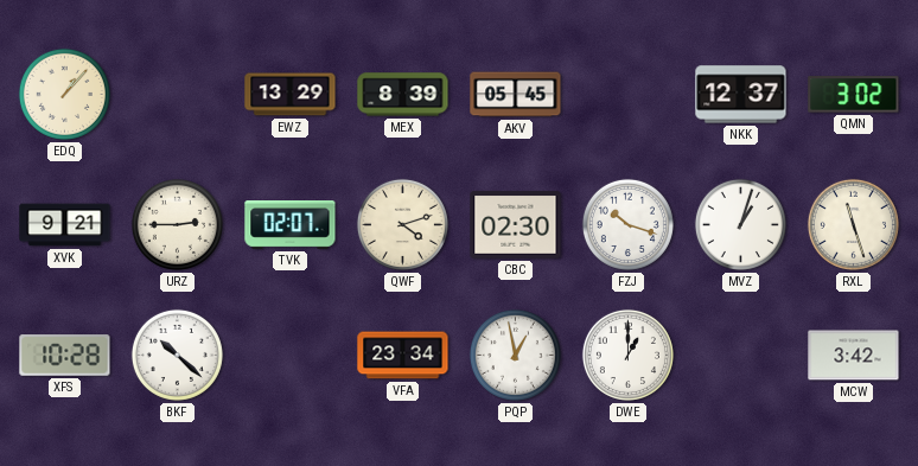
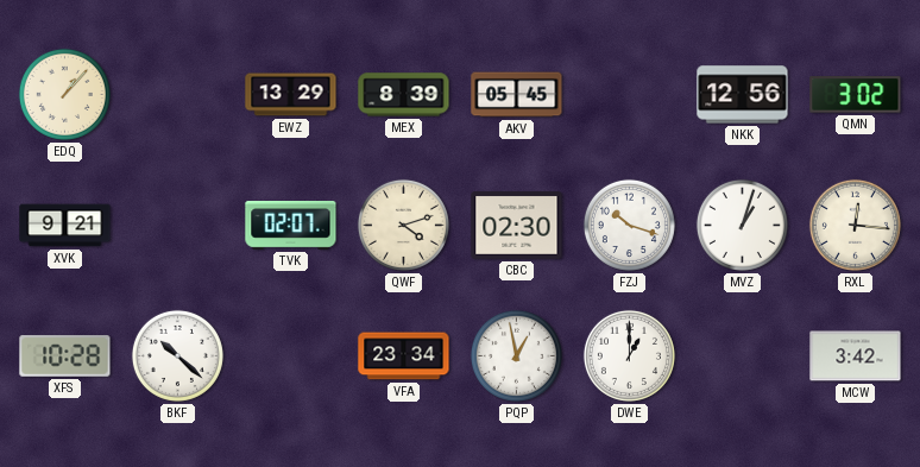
NKK: 12:37 -> 12:56
URZ: 2:45 -> none
RXL: 11:27 -> 12:16
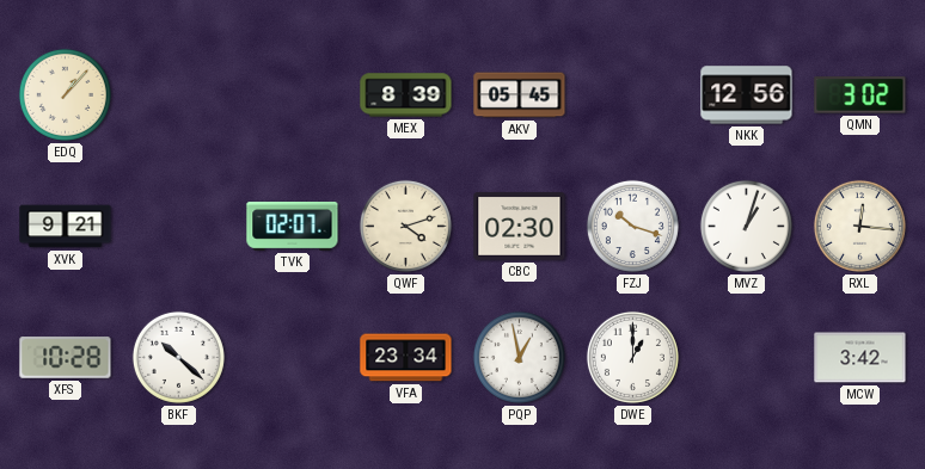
EWZ: 13:29 -> none
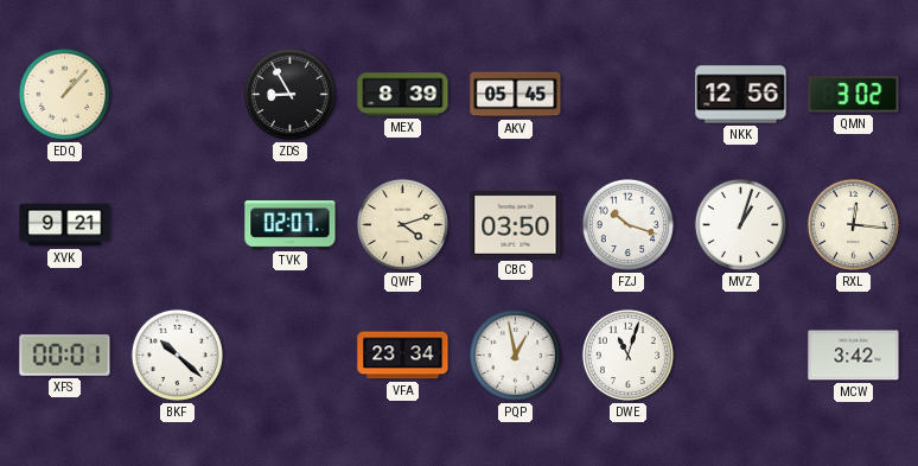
ZDS: none -> 8:55
CBC: 02:30 -> 03:50
XFS: 10:28 -> 00:01
DWE: 1:00 -> 11:03
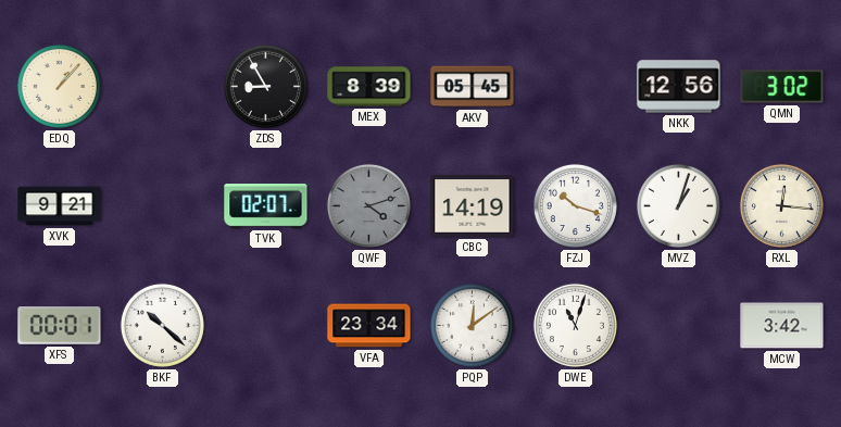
QWF dial: cream -> grey
CBC: 03:50 -> 14:19
PQP: 12:58 -> 12:09
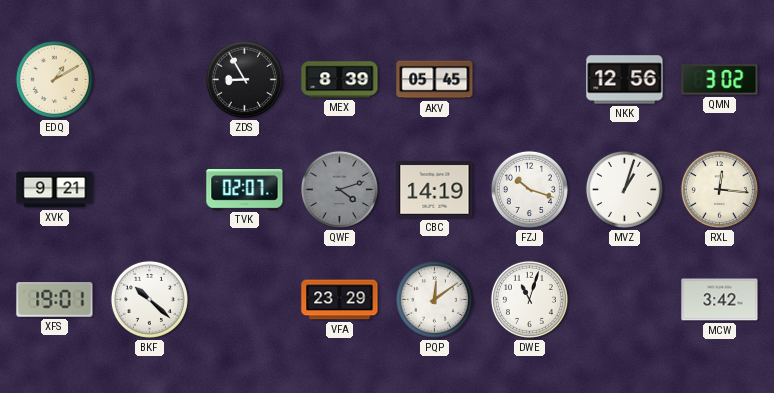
EDQ: 1:07 -> 1:10
XFS: 00:01 -> 19:01
VFA: 23:34 -> 23:29
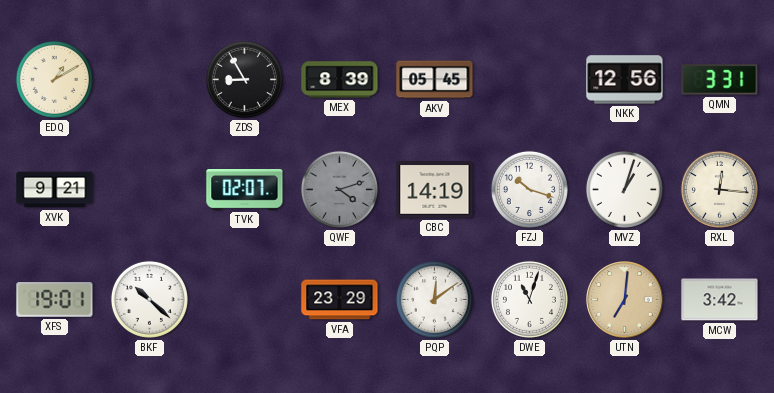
QMN: 3:02 -> 3:31
UTN: none -> 7:01
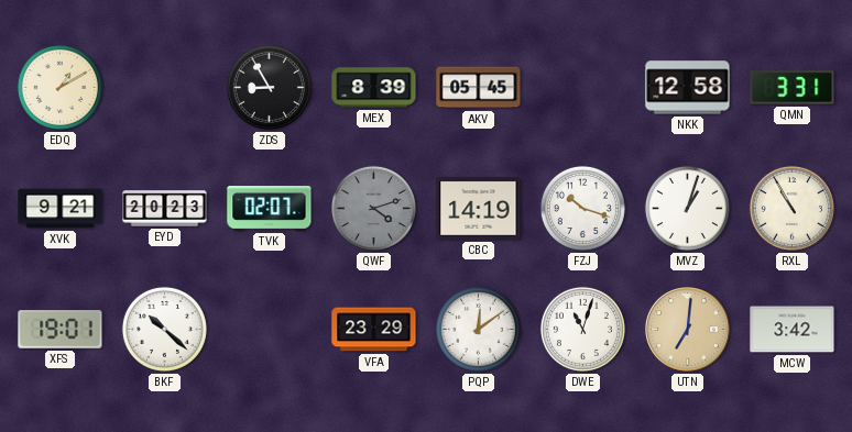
NKK: 12:56 -> 12:58
EYD: none -> 20:23
RXL: 12:16 -> 10:55
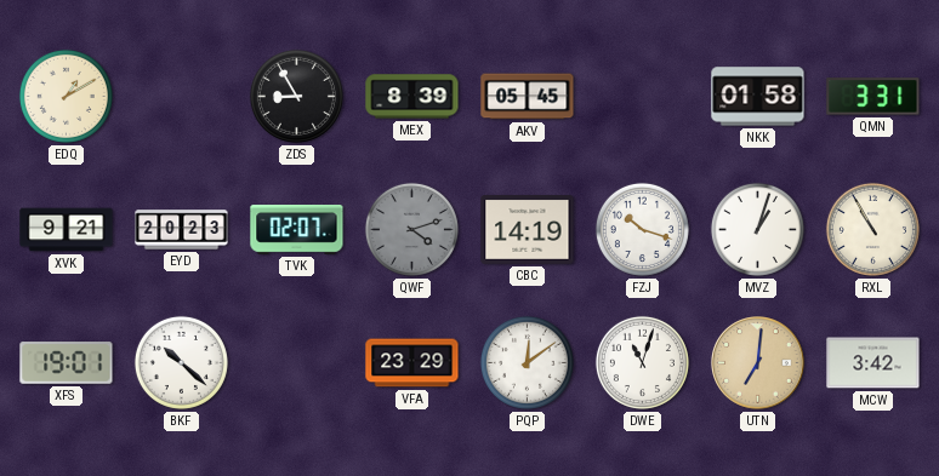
NKK: 12:58 -> 01:58
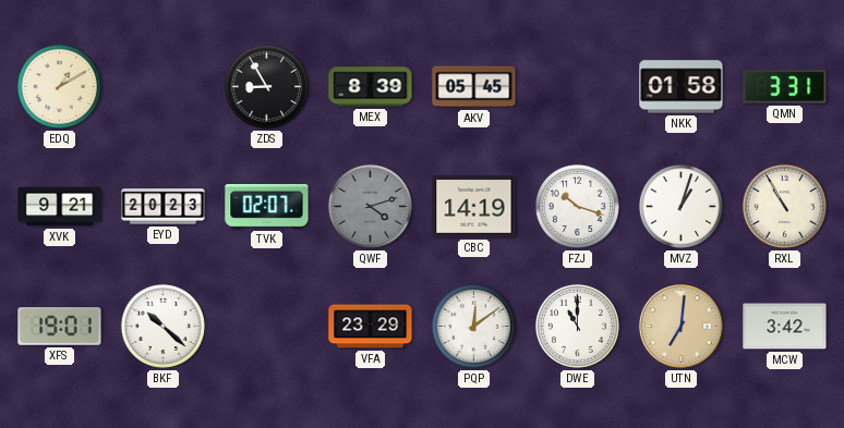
DWE: 11:03 -> 11:00
